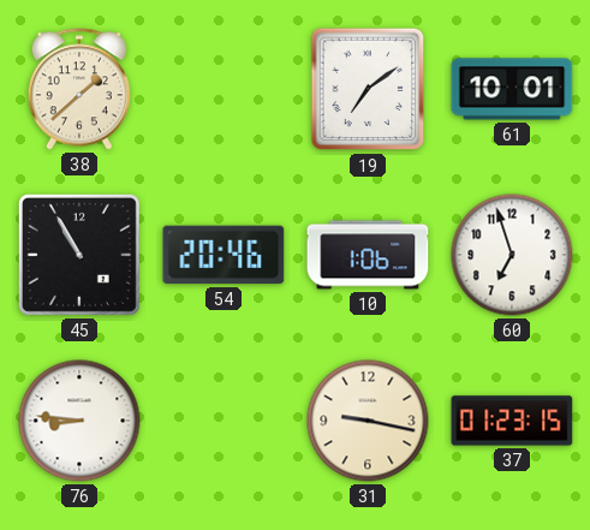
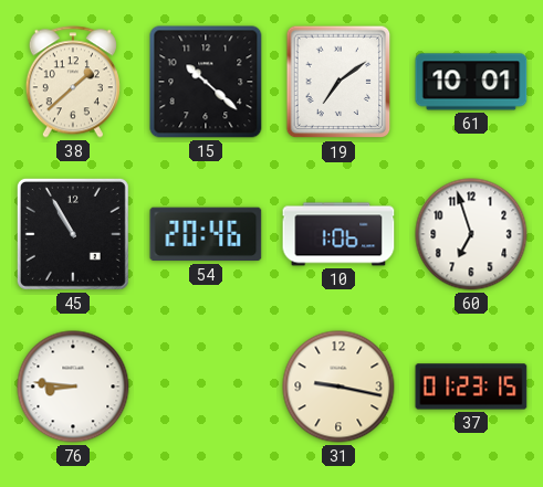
15: none -> 10:22
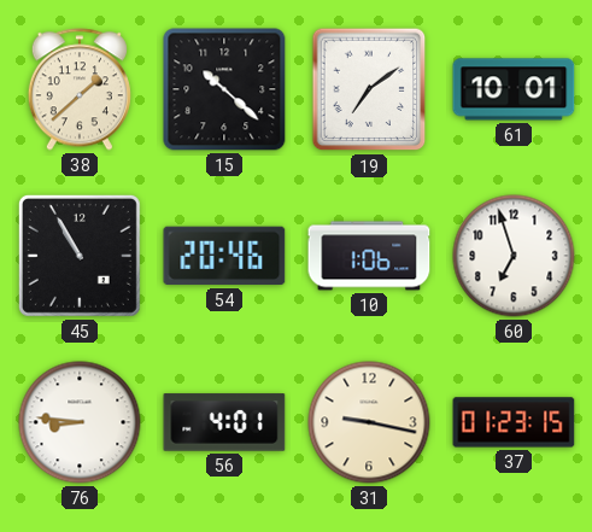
56: none -> 4:01
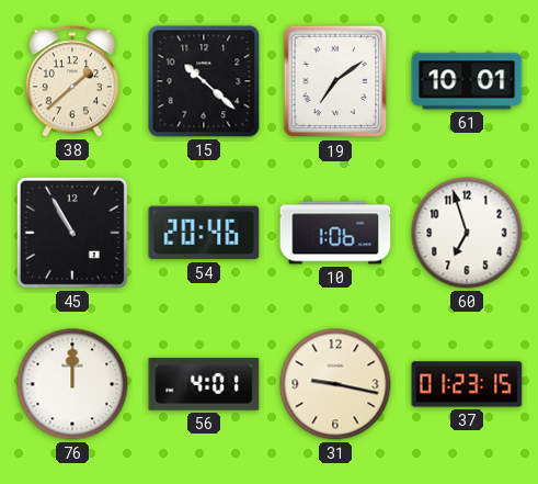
76: 8:46 -> 12:00
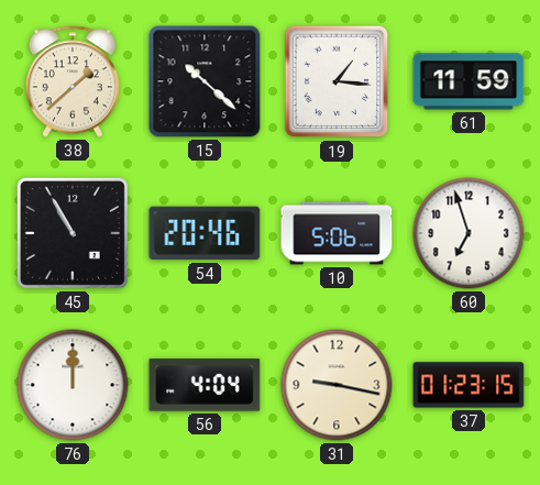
19: 7:09 -> 1:16
61: 10:01 -> 11:59
10: 1:06 -> 5:06
56: 4:01 -> 4:04
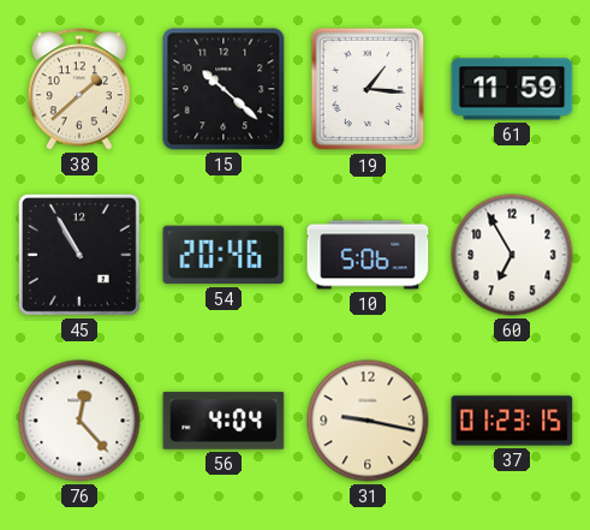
60: 6:57 -> 6:55
76: 12:00 -> 12:23
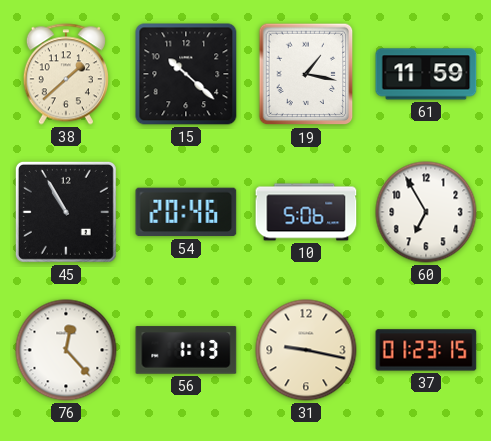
19: 1:16 -> 1:17
56: 4:04 -> 1:13
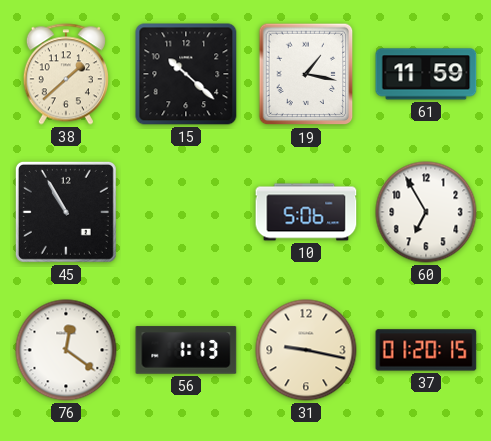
54: 20:46 -> none
76: 12:23 -> 12:21
37: 01:23 -> 01:20
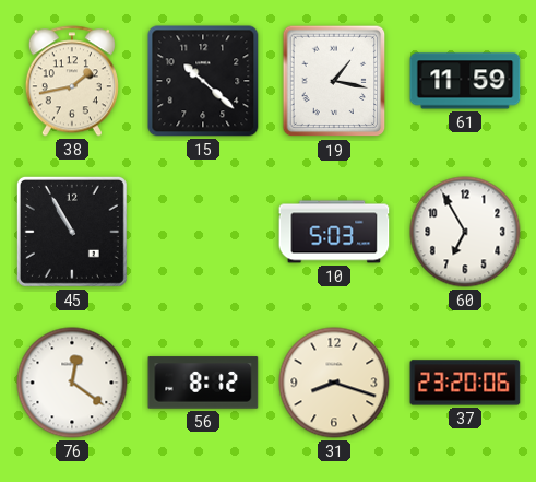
38: 1:38 -> 1:43
10: 5:06 -> 5:03
56: 1:13 -> 8:12
31: 9:17 -> 8:18
37: 01:20 -> 23:20
